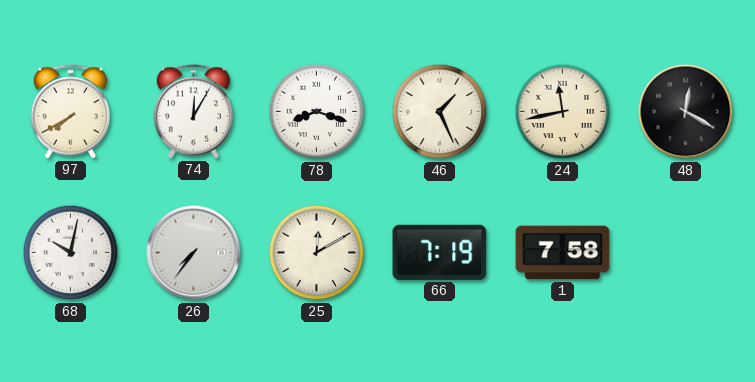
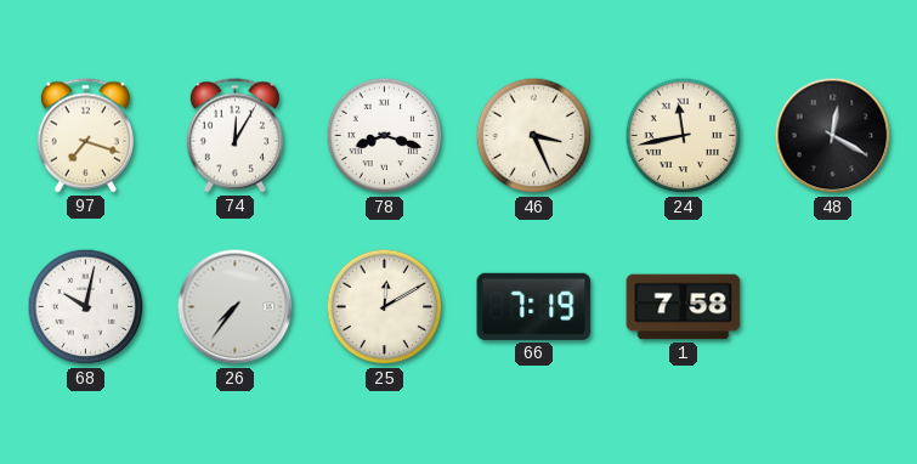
97: 7:40 -> 7:18
46: 1:26 -> 3:26
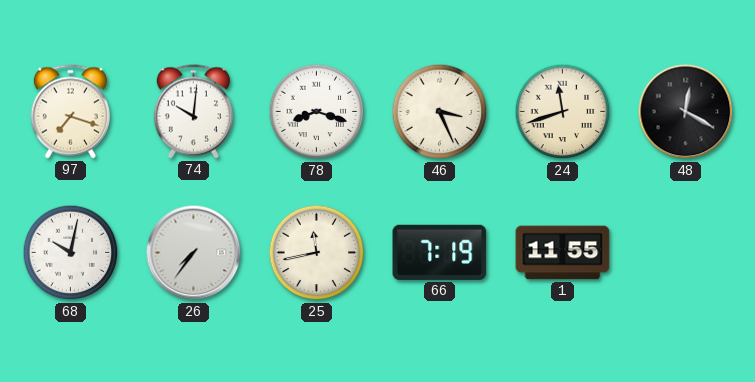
74: 12:05 -> 10:01
24: 11:43 -> 11:42
25: 12:10 -> 11:43
1: 7:58 -> 11:55
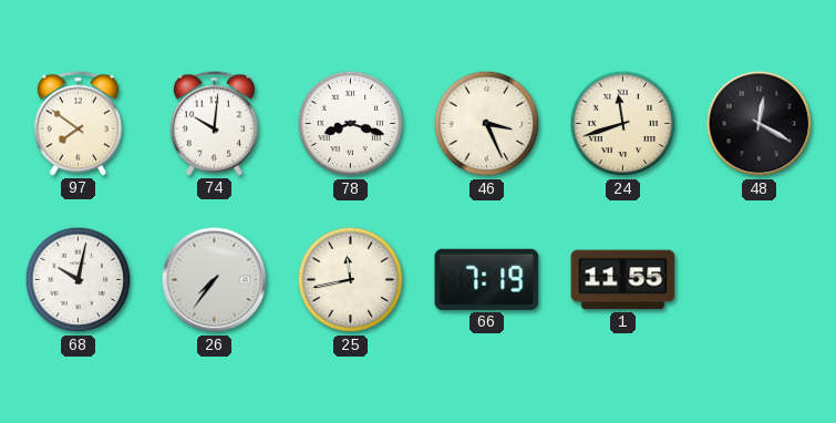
97: 7:18 -> 7:51
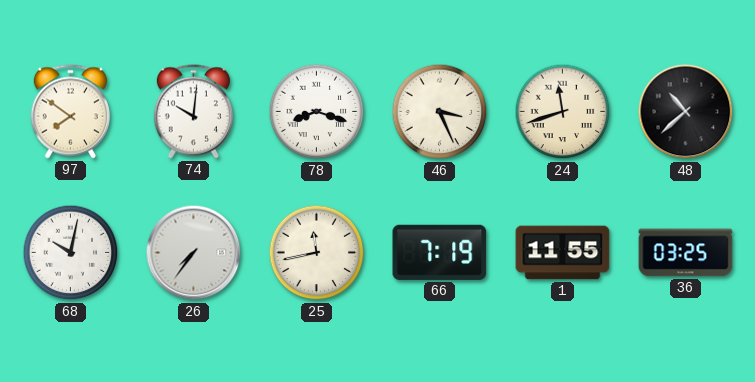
48: 12:20 -> 10:38
36: none -> 03:25
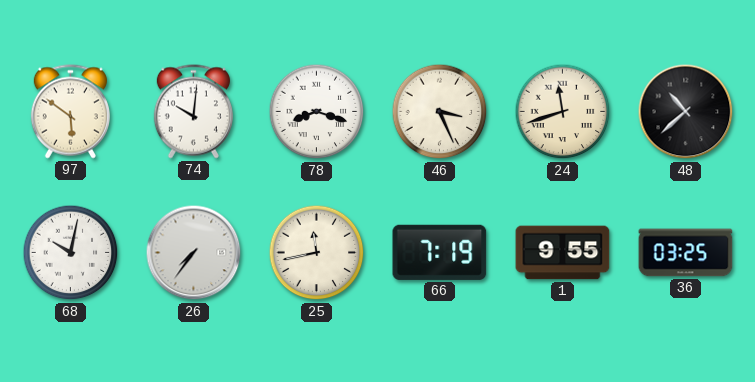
97: 7:51 -> 5:51
1: 11:55 -> 9:55
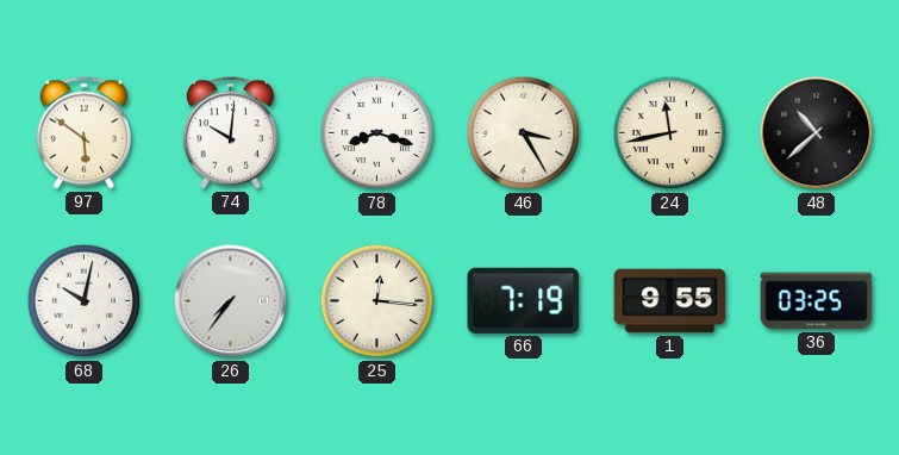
46: 3:26 -> 3:25
24: 11:42 -> 11:43
25: 11:43 -> 12:16
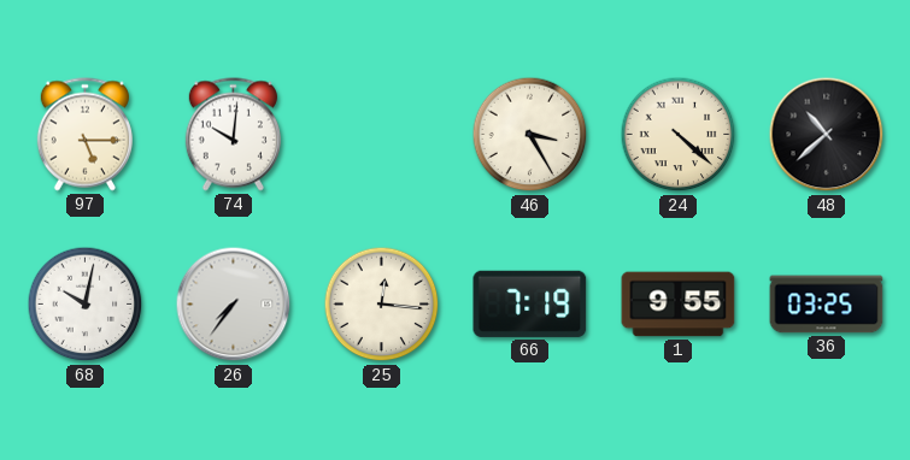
97: 5:51 -> 5:15
78: 8:18 -> none
24: 11:43 -> 4:22
